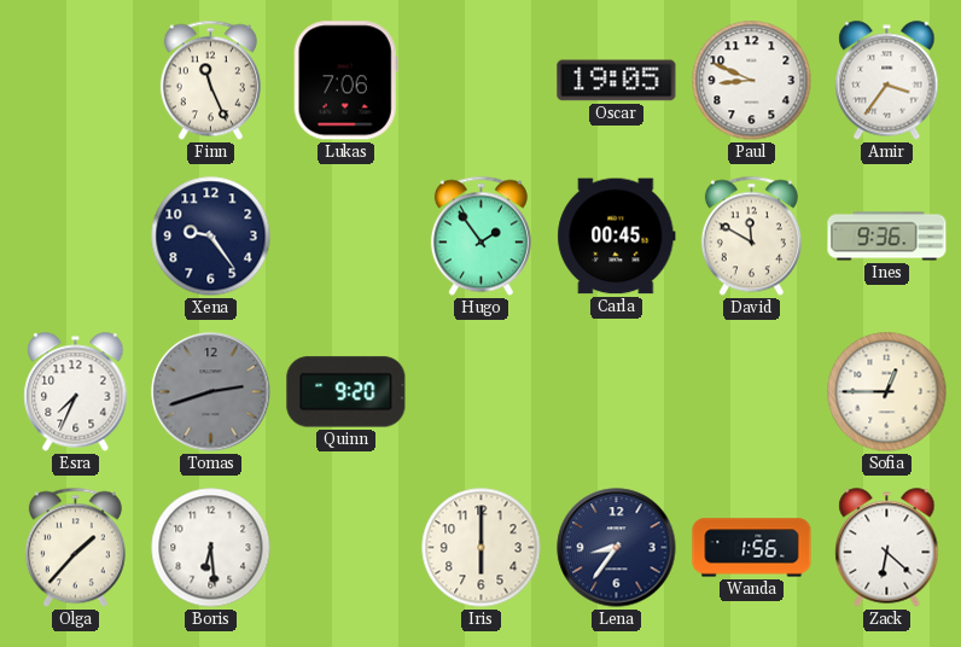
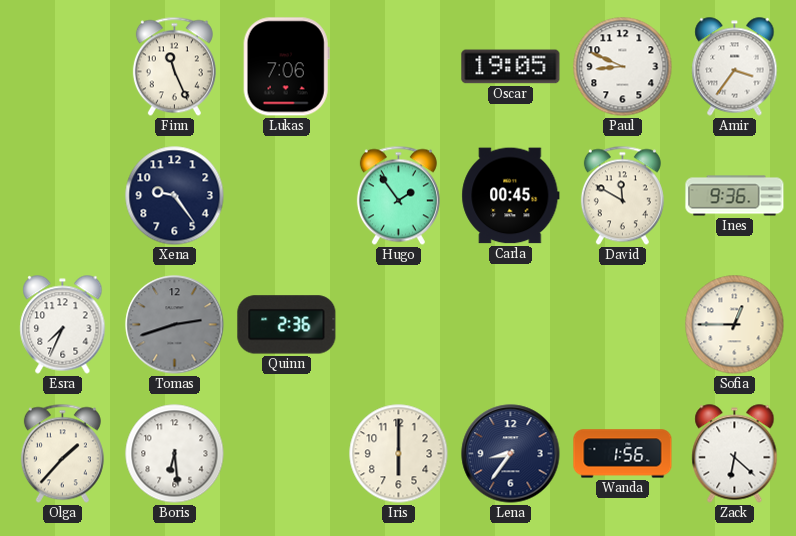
Quinn: 9:20 -> 2:36
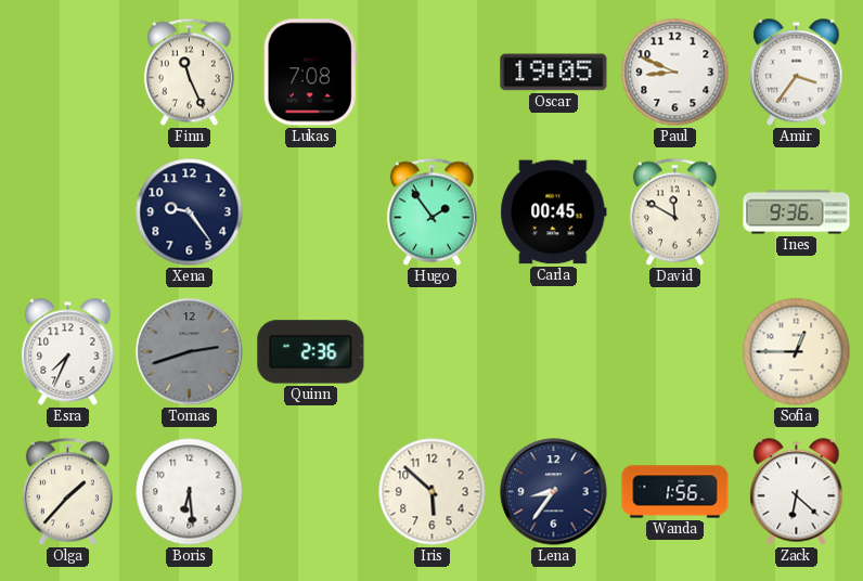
Lukas: 7:06 -> 7:08
Iris: 6:00 -> 5:52
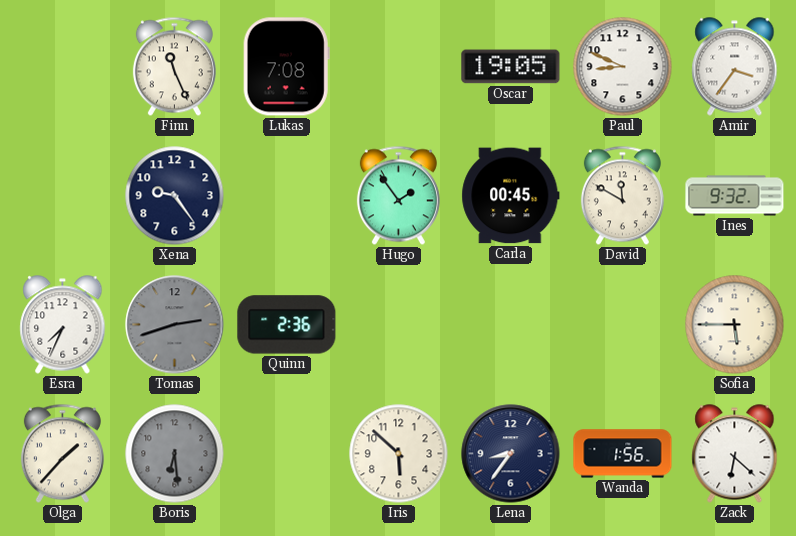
Ines: 9:36 -> 9:32
Sofia: 12:45 -> 5:45
Boris dial: white -> grey
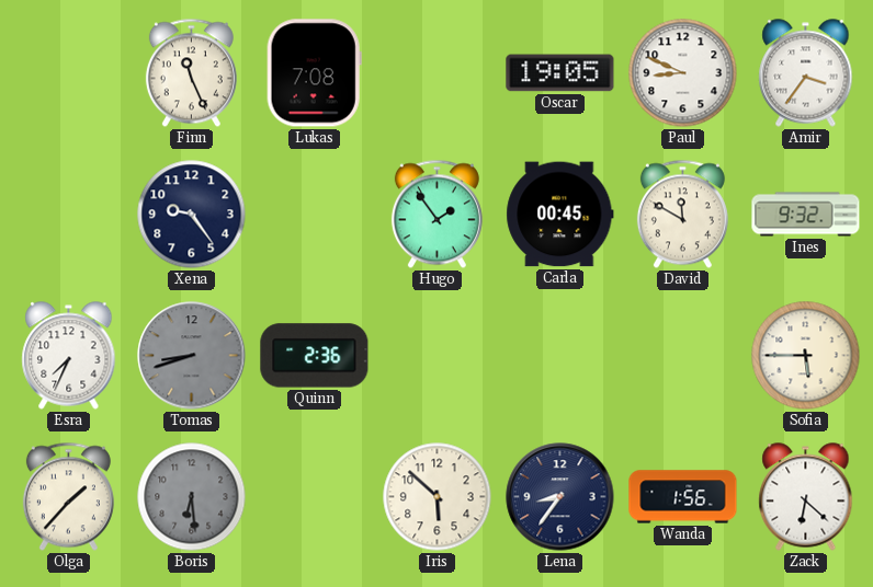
Tomas: 2:42 -> 8:42
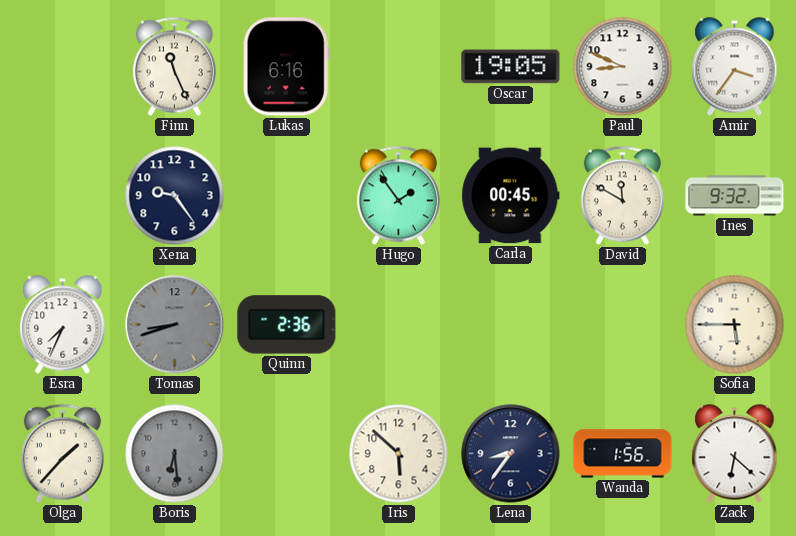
Lukas: 7:08 -> 6:16
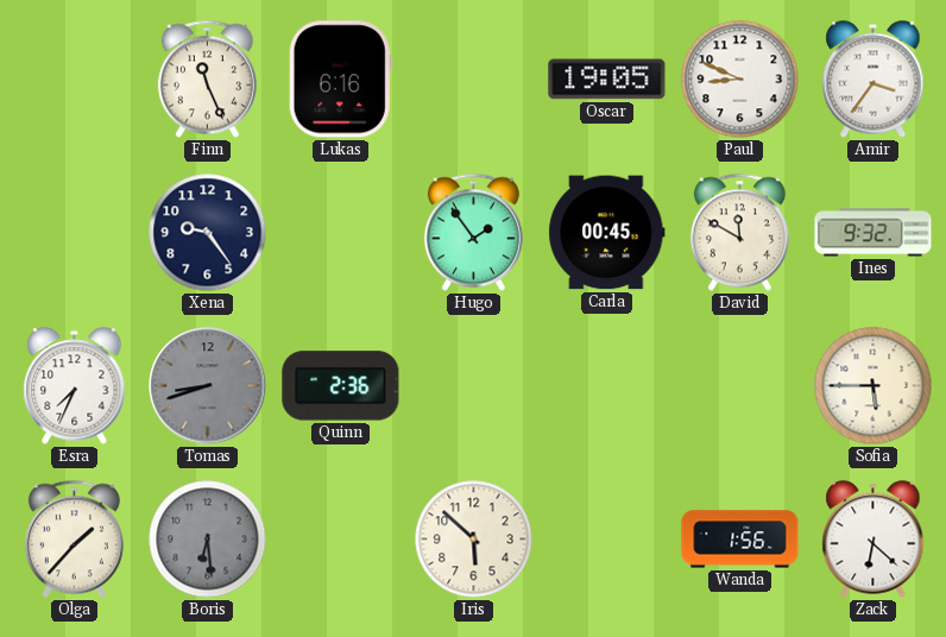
Lena: 8:36 -> none
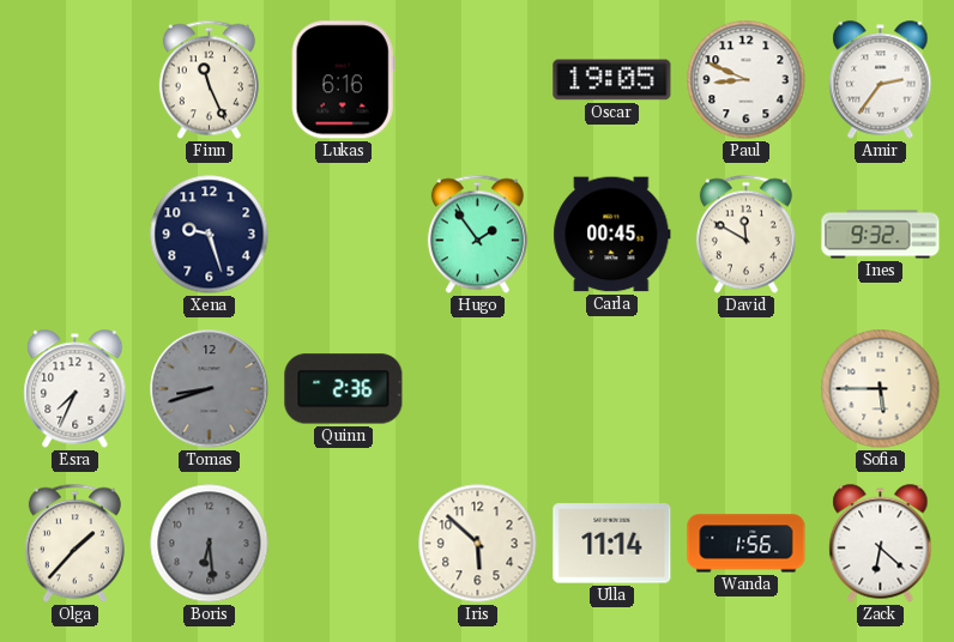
Amir: 3:36 -> 2:36
Xena: 9:24 -> 9:27
Ulla: none -> 11:14
